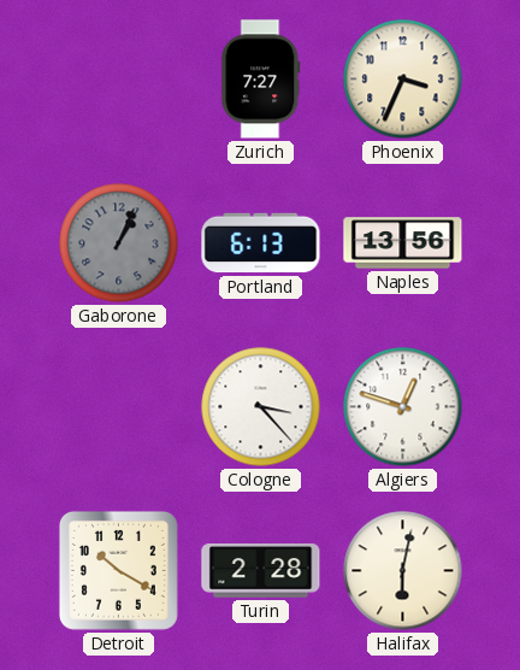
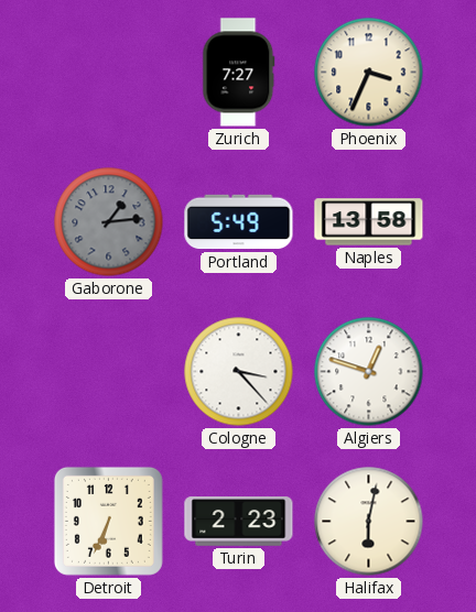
Gaborone: 1:04 -> 1:14
Portland: 6:13 -> 5:49
Naples: 13:56 -> 13:58
Detroit: 10:20 -> 6:34
Turin: 2:28 -> 2:23
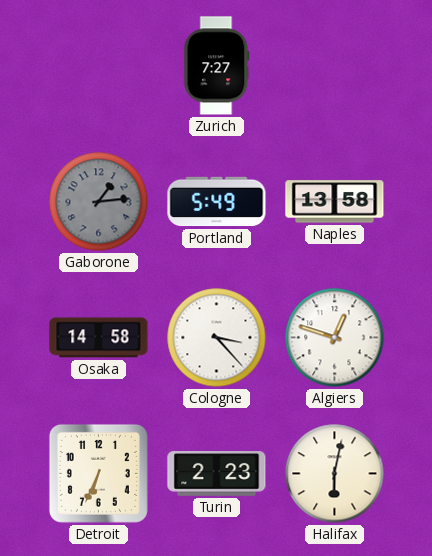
Phoenix: 3:34 -> none
Osaka: none -> 14:58
